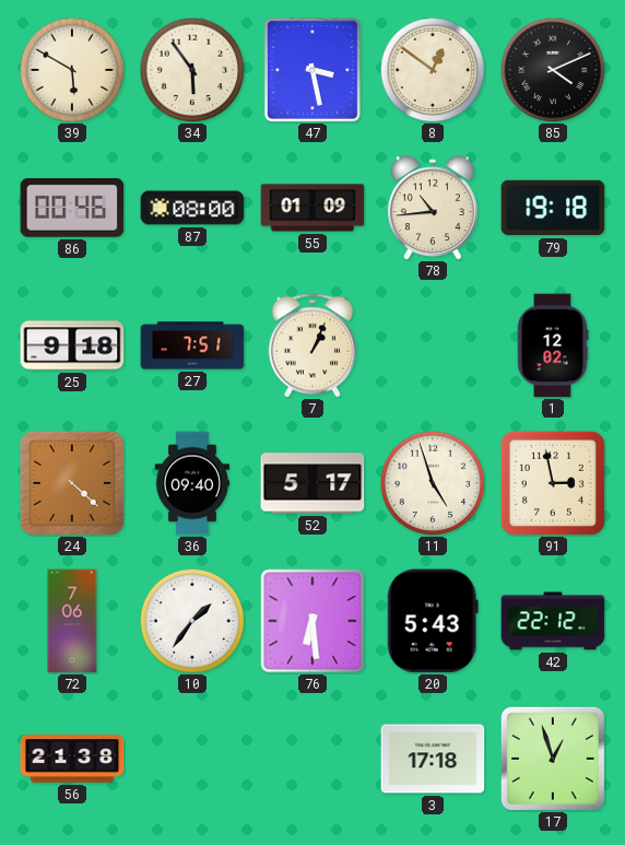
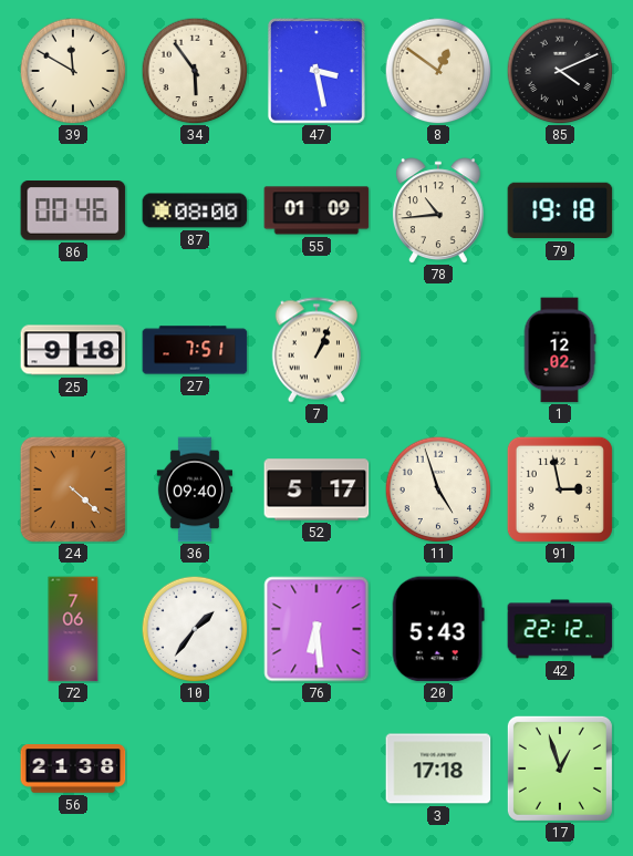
39: 5:50 -> 11:50
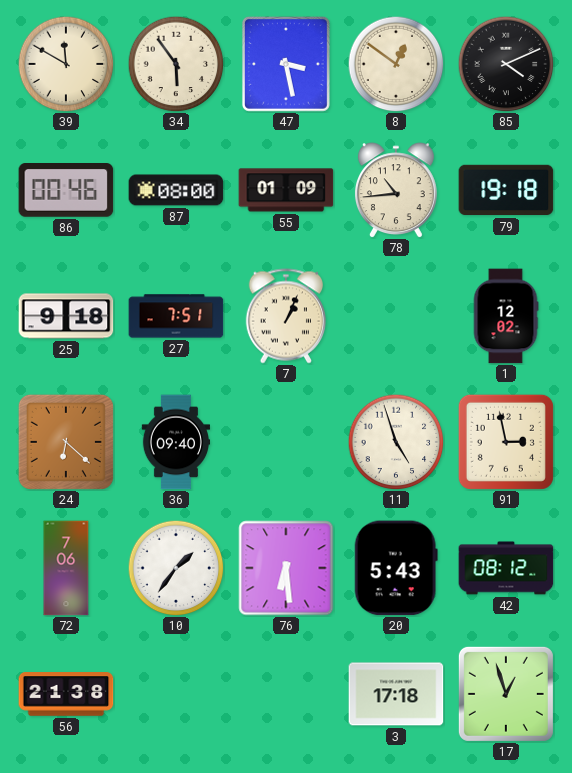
24: 4:22 -> 6:22
52: 5:17 -> none
42: 22:12 -> 08:12
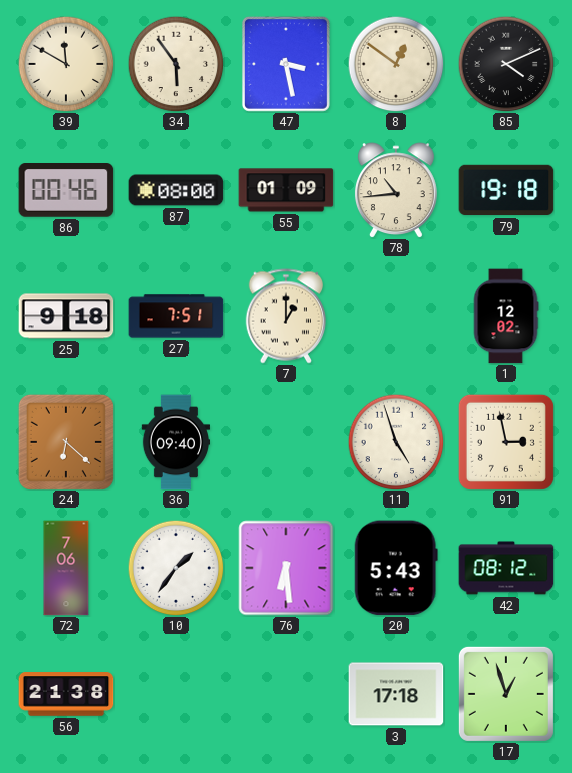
7: 1:04 -> 1:00
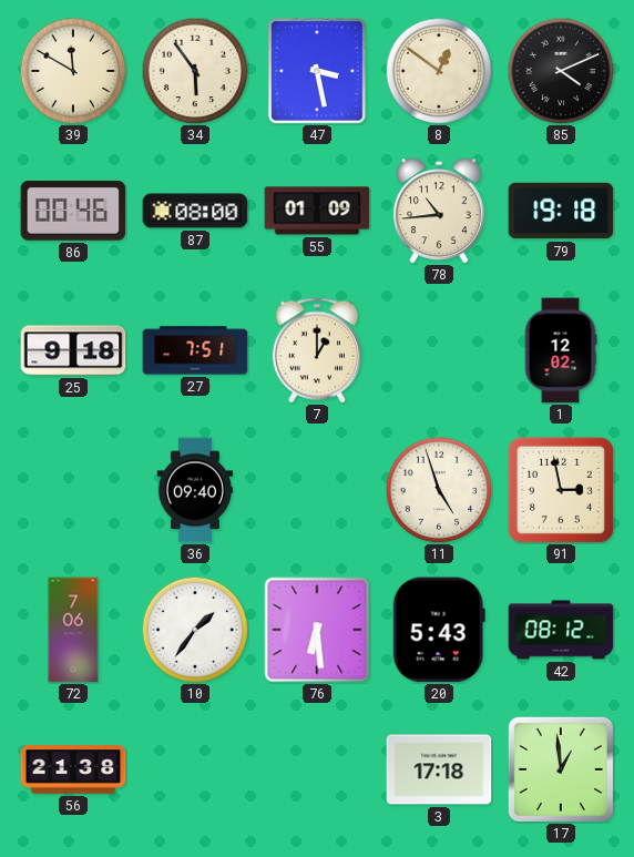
24: 6:22 -> none
17: 12:57 -> 12:59
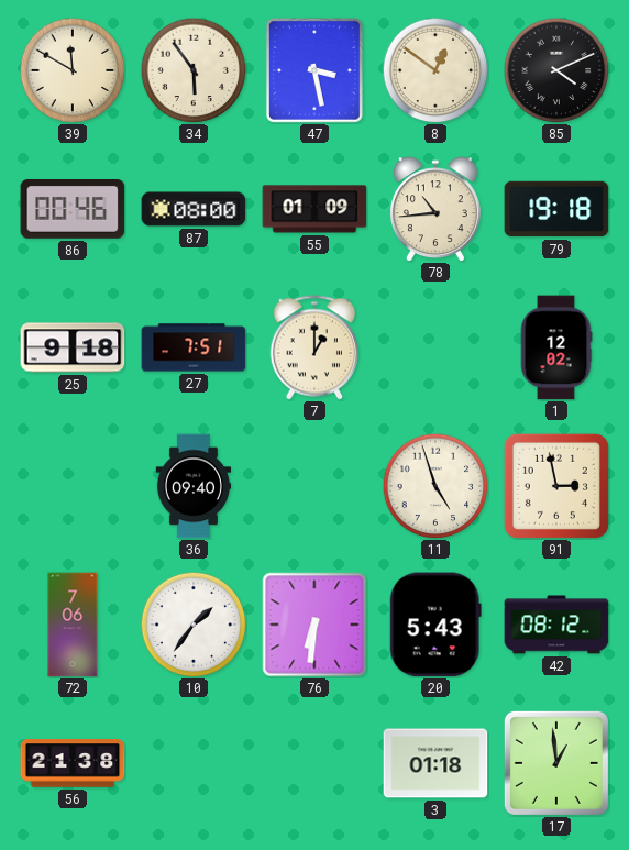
76: 6:29 -> 6:31
3: 17:18 -> 01:18
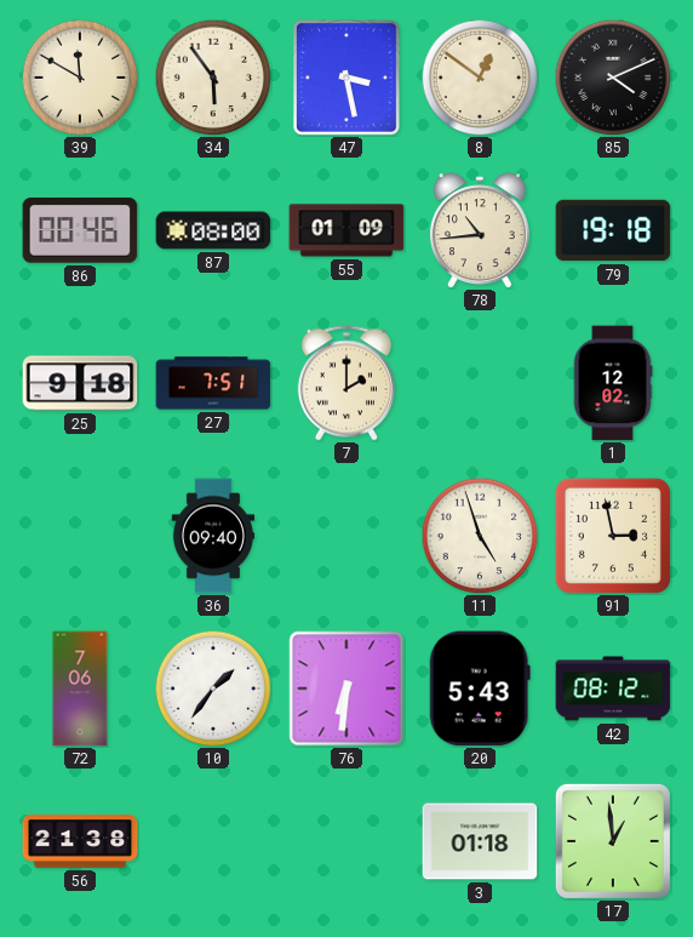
7: 1:00 -> 2:00
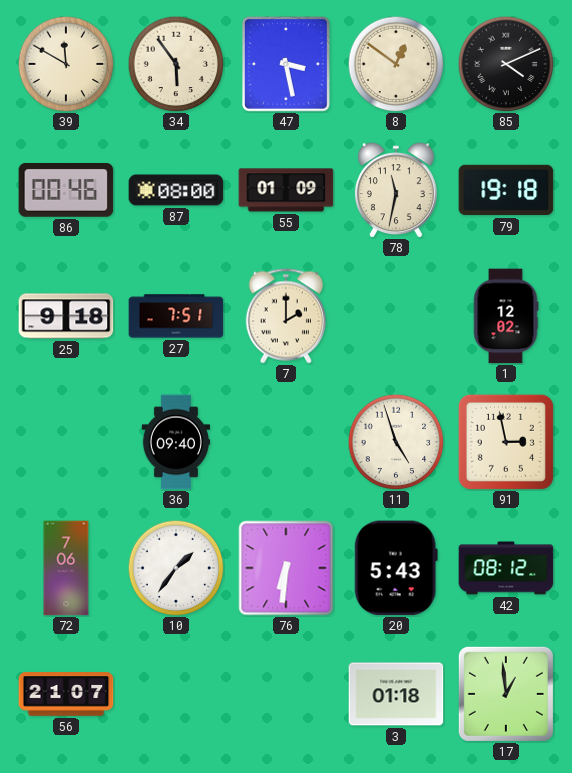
78: 10:44 -> 11:32
56: 21:38 -> 21:07
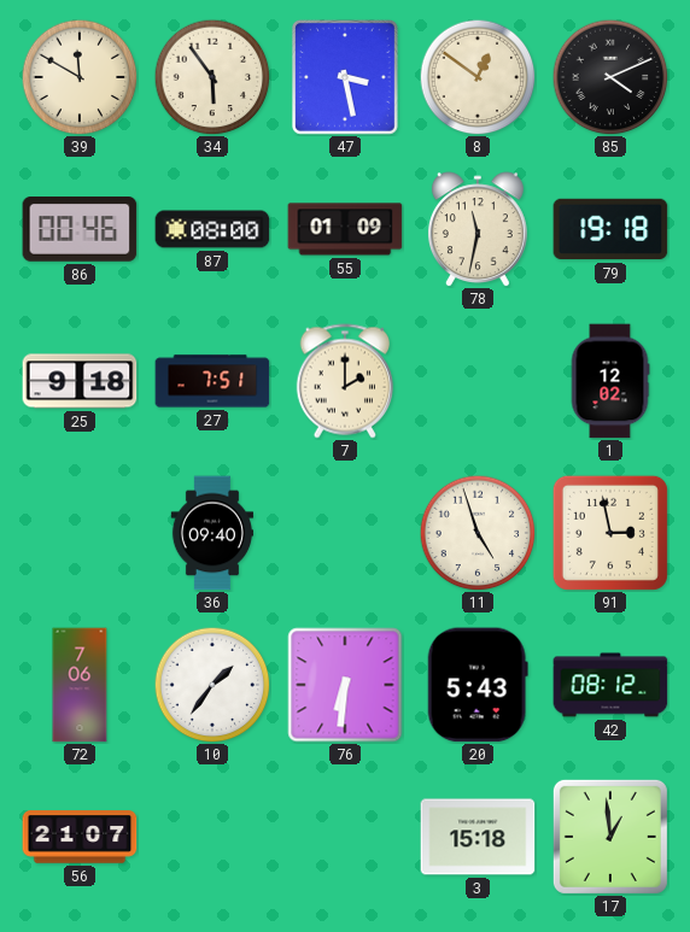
3: 01:18 -> 15:18
